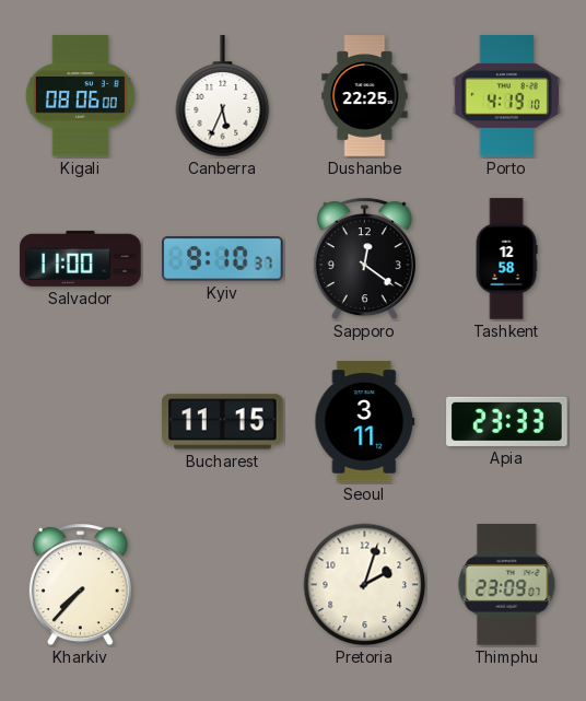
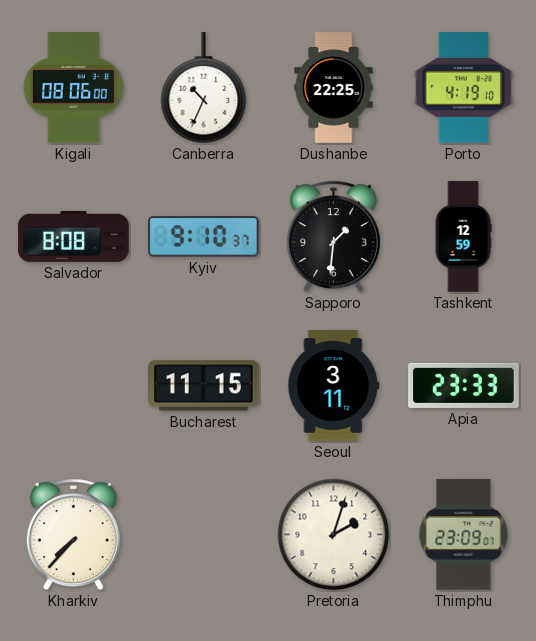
Canberra: 5:34 -> 10:34
Salvador: 11:00 -> 8:08
Sapporo: 12:21 -> 1:31
Tashkent: 12:58 -> 12:59
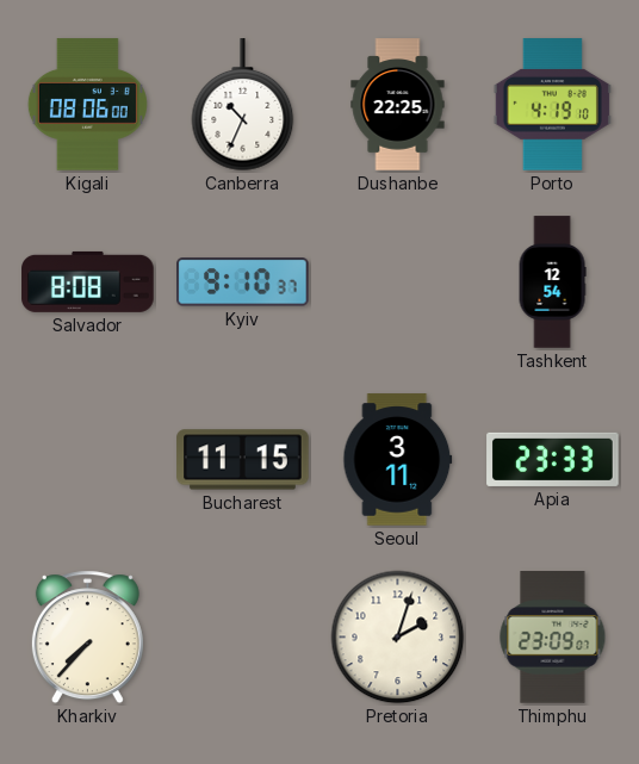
Sapporo: 1:31 -> none
Tashkent: 12:59 -> 12:54
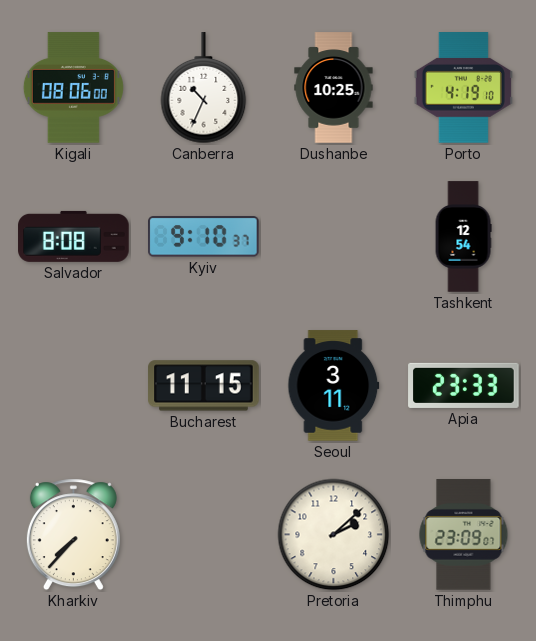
Dushanbe: 22:25 -> 10:25
Pretoria: 2:03 -> 2:08
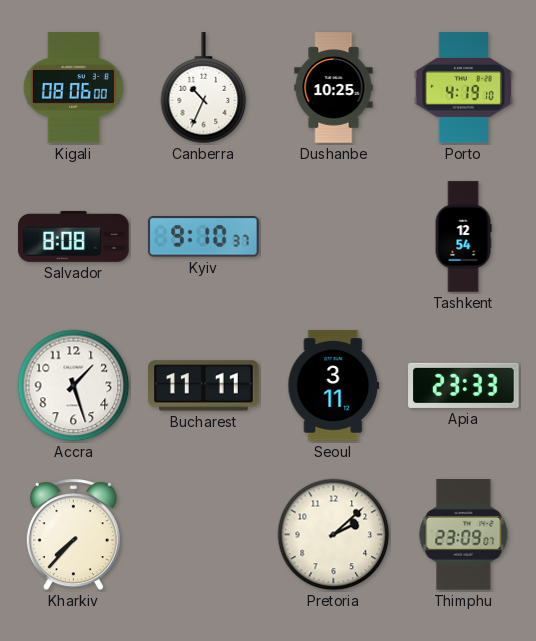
Accra: none -> 1:27
Bucharest: 11:15 -> 11:11
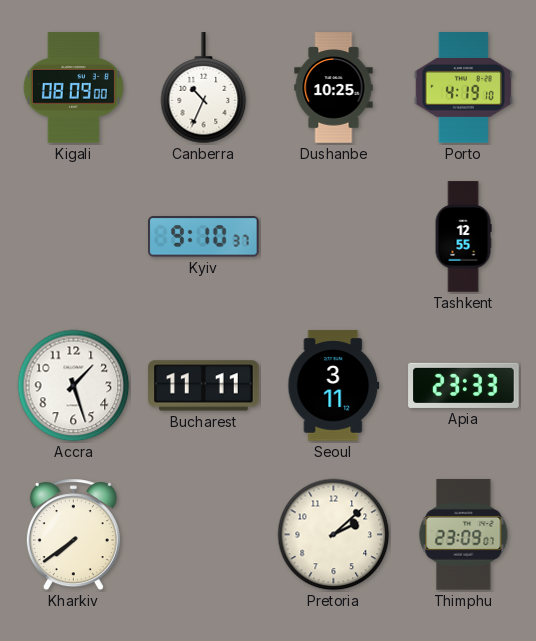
Kigali: 08:06 -> 08:09
Salvador: 8:08 -> none
Tashkent: 12:54 -> 12:55
Kharkiv: 7:37 -> 7:39
